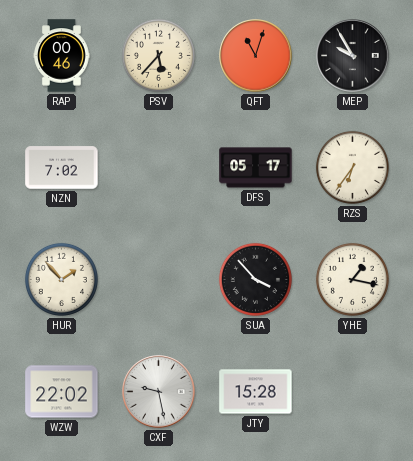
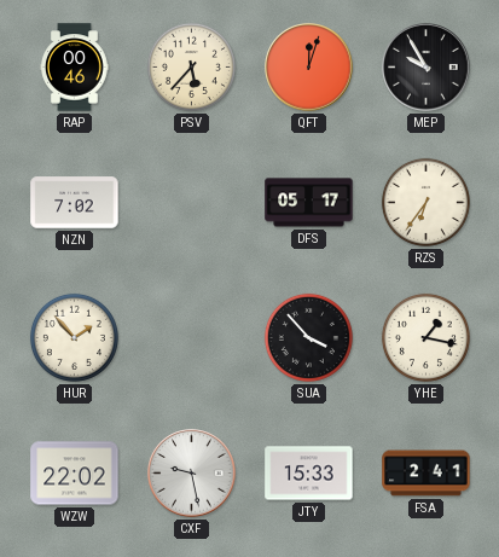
QFT: 11:03 -> 12:03
JTY: 15:28 -> 15:33
FSA: none -> 2:41
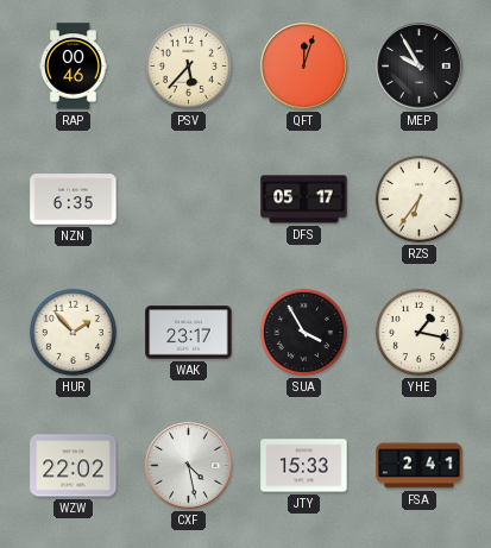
NZN: 7:02 -> 6:35
WAK: none -> 23:17
SUA: 3:53 -> 3:55
CXF: 9:28 -> 4:28
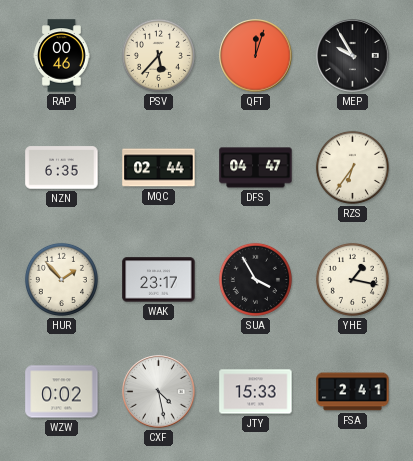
MQC: none -> 02:44
DFS: 05:17 -> 04:47
WZW: 22:02 -> 0:02
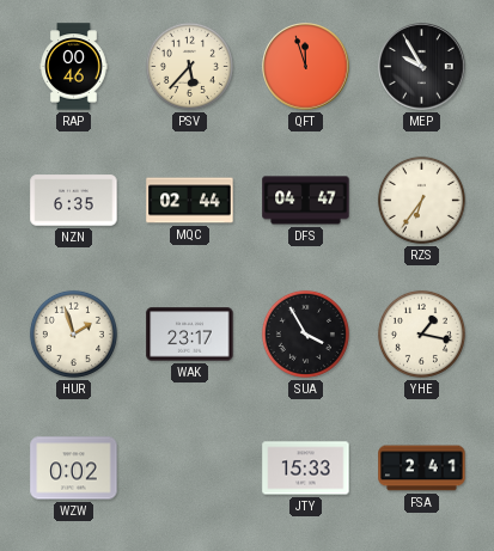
QFT: 12:03 -> 11:57
HUR: 1:53 -> 1:57
CXF: 4:28 -> none
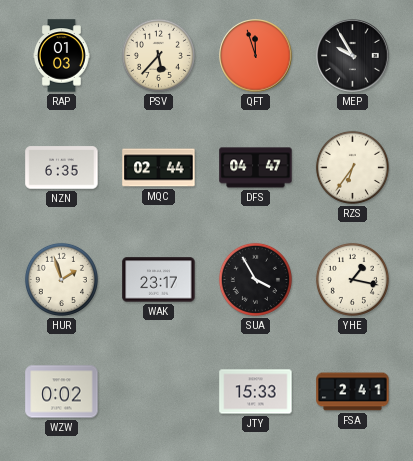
RAP: 00:46 -> 01:03
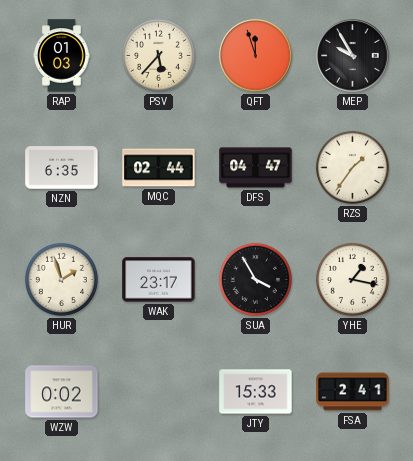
RZS: 6:36 -> 1:36
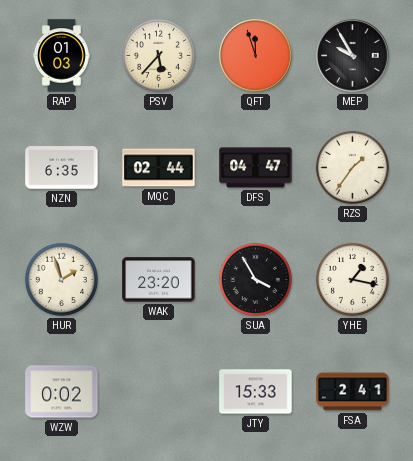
WAK: 23:17 -> 23:20
